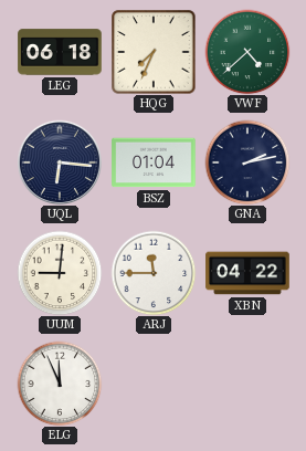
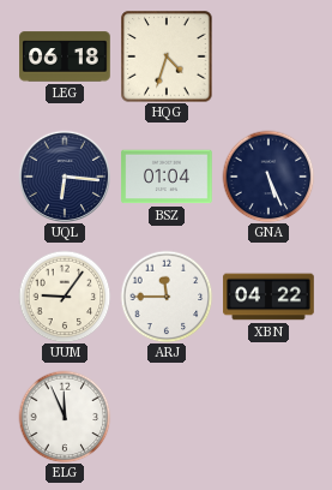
HQG: 7:34 -> 4:33
VWF: 4:38 -> none
GNA: 2:13 -> 5:26
UUM: 9:01 -> 9:06
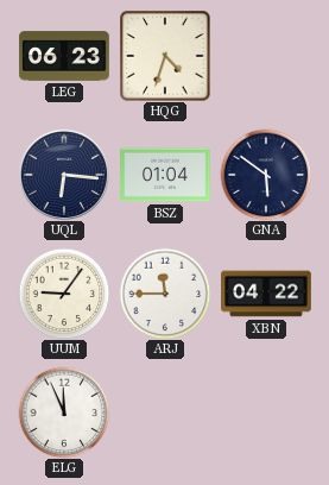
LEG: 06:18 -> 06:23
GNA: 5:26 -> 5:51
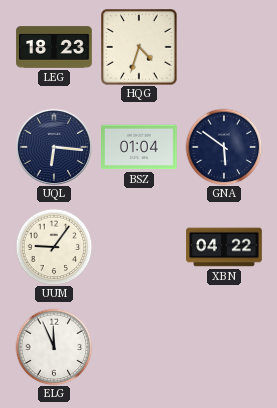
LEG: 06:23 -> 18:23
ARJ: 11:45 -> none
